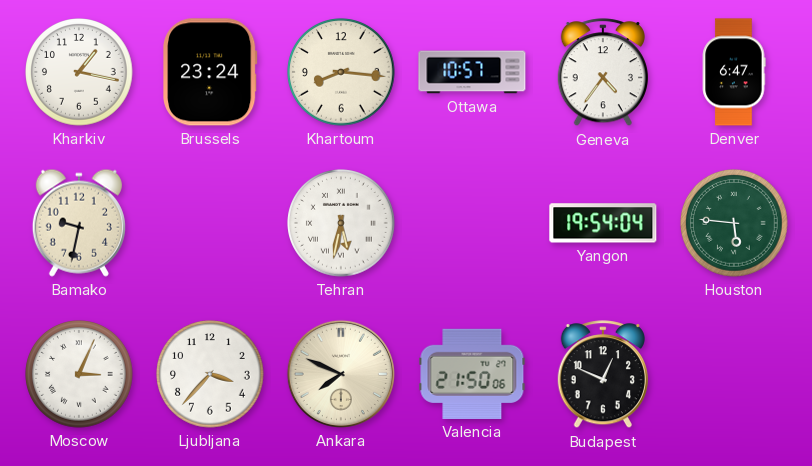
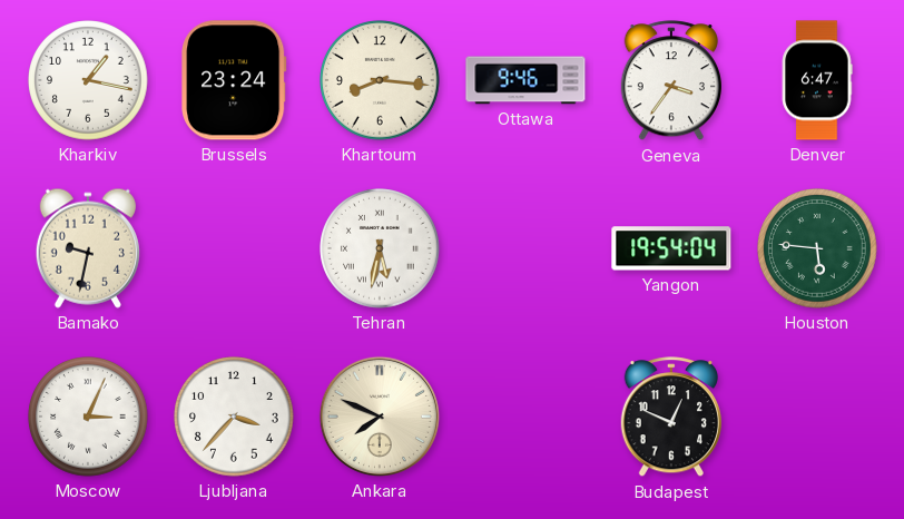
Ottawa: 10:57 -> 9:46
Geneva: 4:36 -> 3:36
Valencia: 21:50 -> none
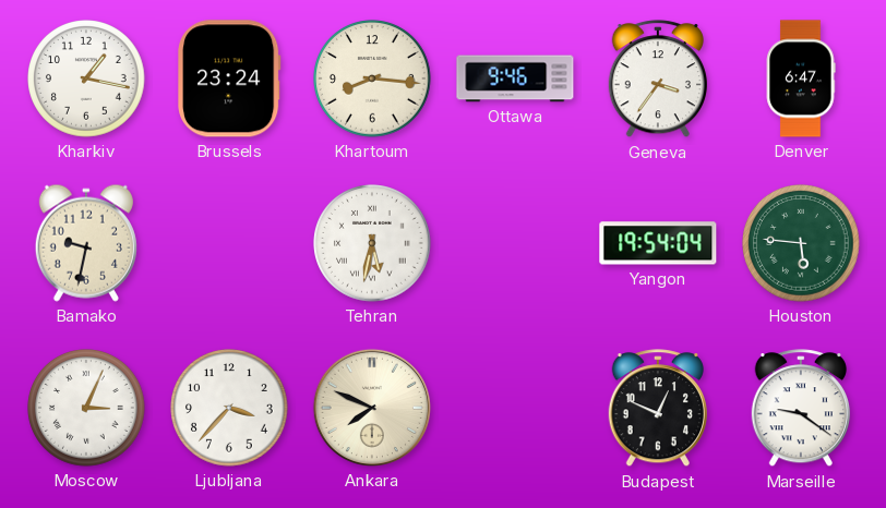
Marseille: none -> 9:21
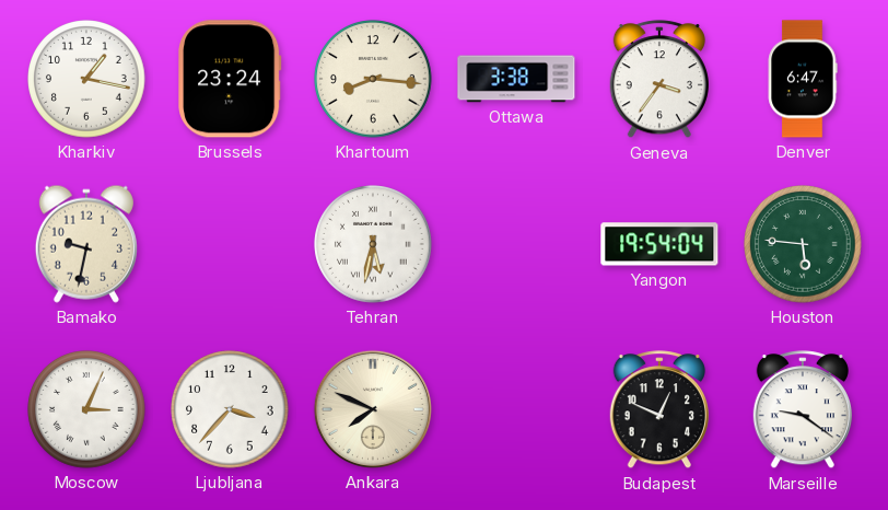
Ottawa: 9:46 -> 3:38
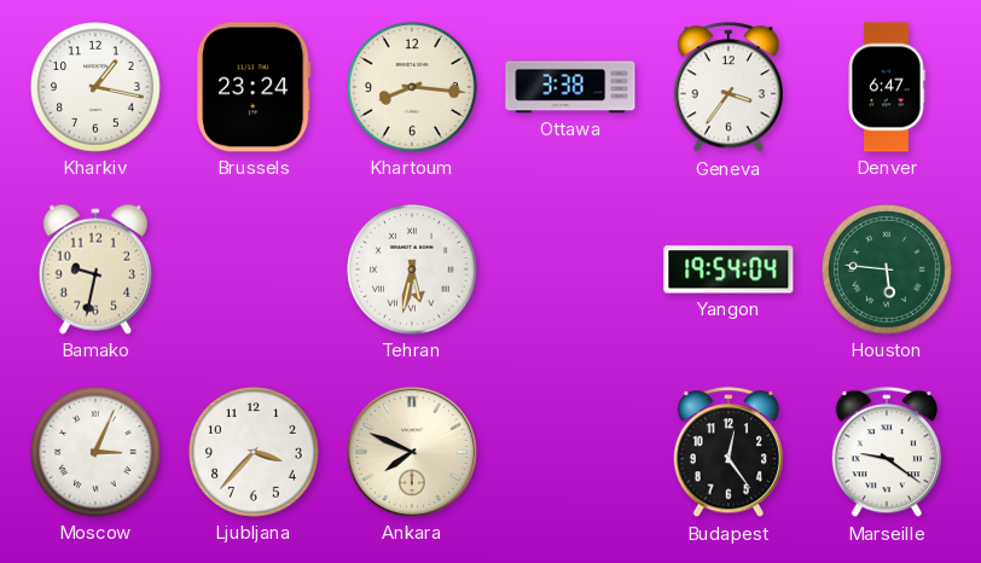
Budapest: 12:49 -> 12:24
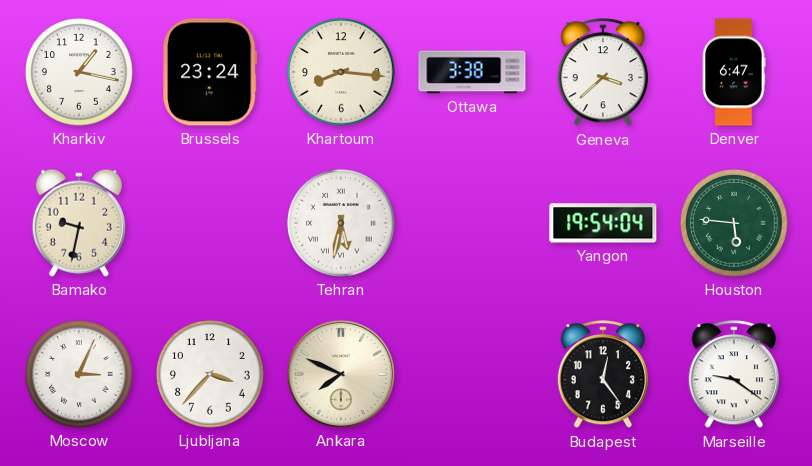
Geneva: 3:36 -> 3:38
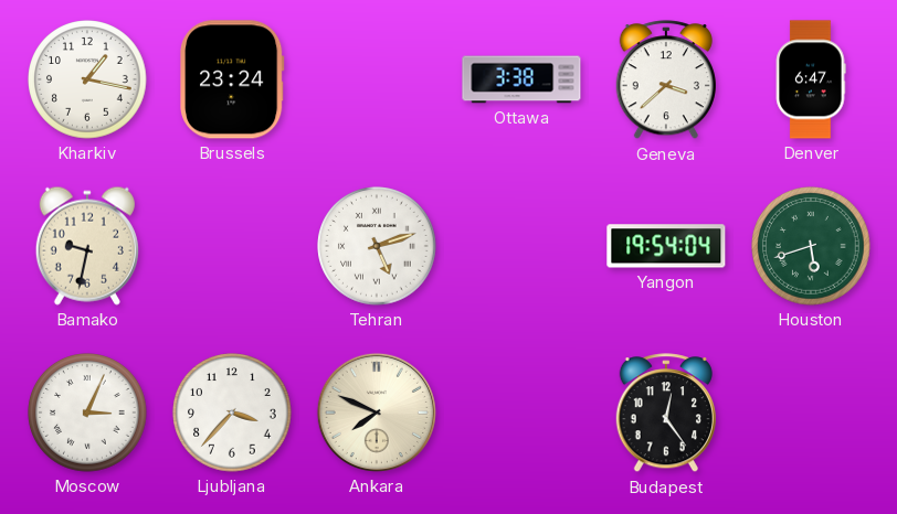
Khartoum: 8:16 -> none
Tehran: 5:32 -> 5:12
Houston: 5:46 -> 5:42
Marseille: 9:21 -> none
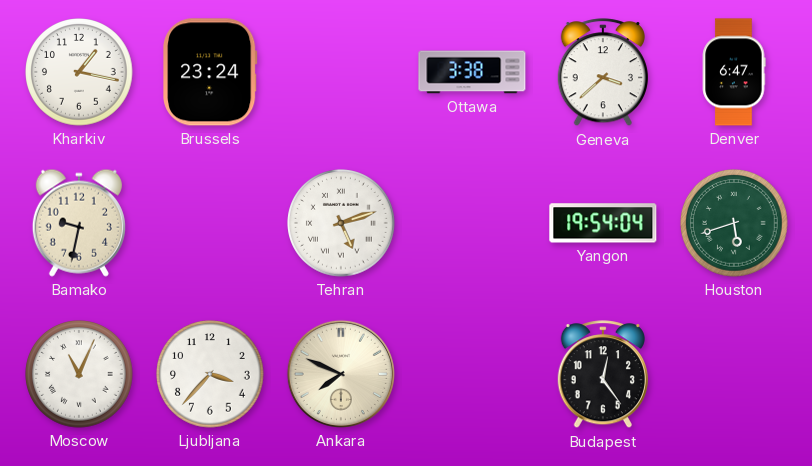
Moscow: 3:04 -> 11:04
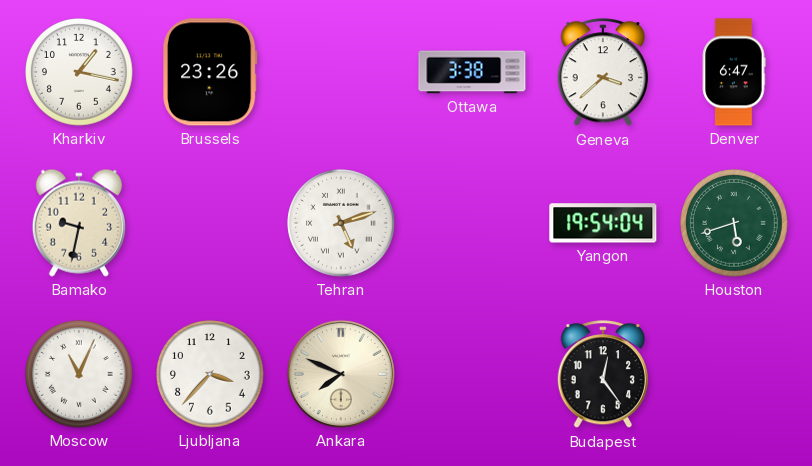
Brussels: 23:24 -> 23:26
